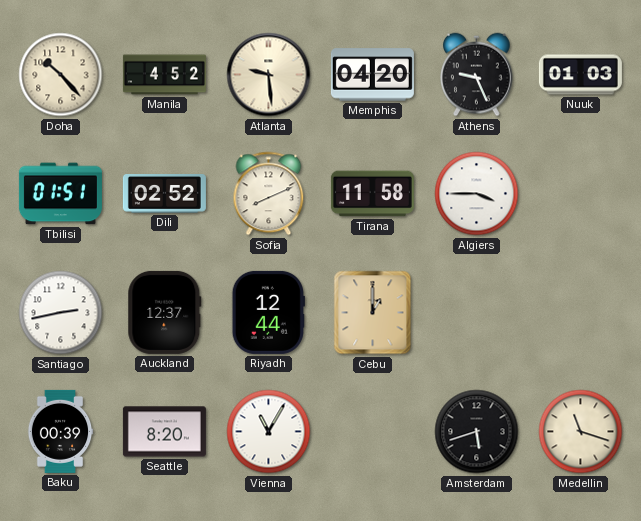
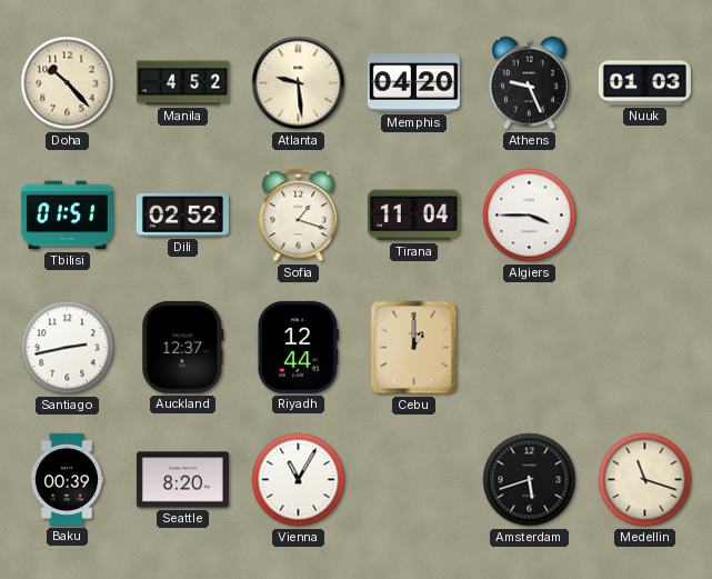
Sofia: 8:11 -> 1:18
Tirana: 11:58 -> 11:04
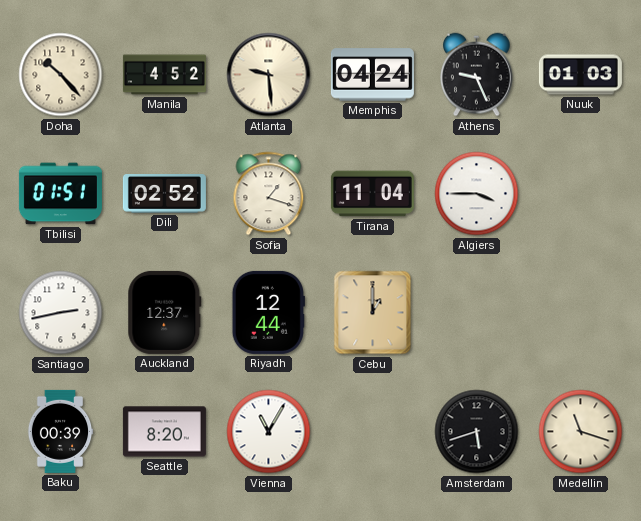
Memphis: 04:20 -> 04:24
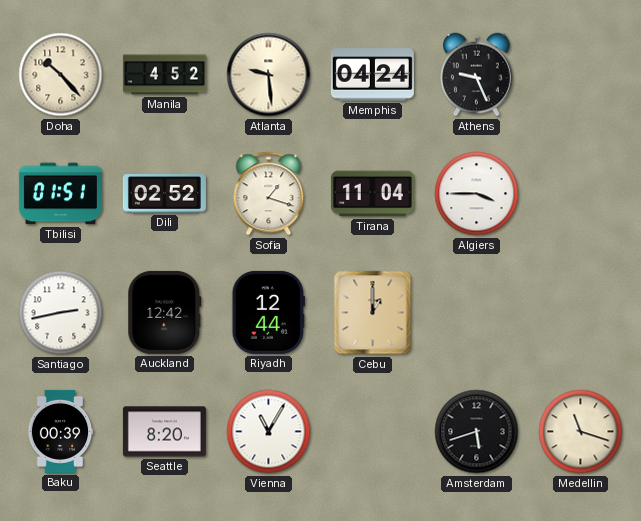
Nuuk: 01:03 -> none
Auckland: 12:37 -> 12:42
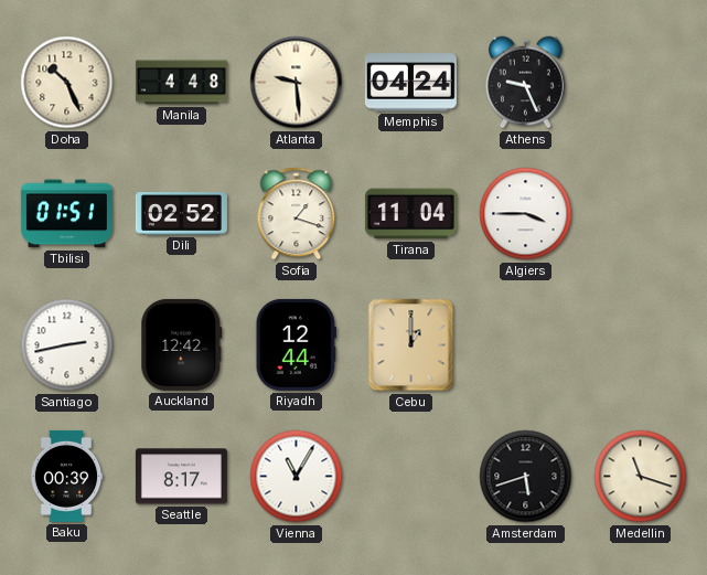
Doha: 10:23 -> 10:26
Manila: 4:52 -> 4:48
Seattle: 8:20 -> 8:17
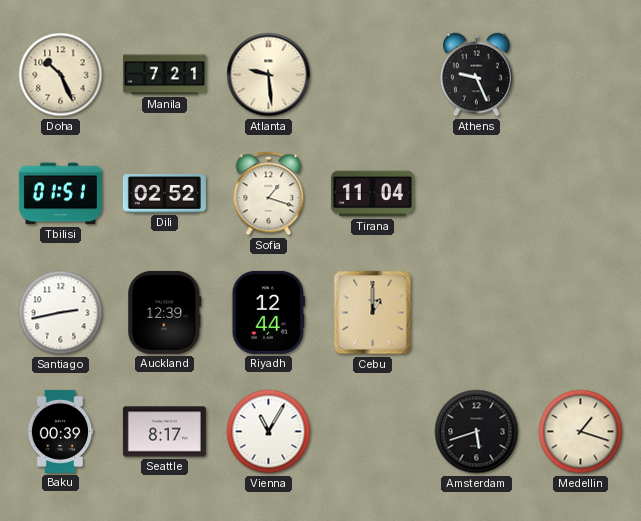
Manila: 4:48 -> 7:21
Memphis: 04:24 -> none
Algiers: 3:45 -> none
Auckland: 12:42 -> 12:39
Medellin: 11:18 -> 1:18
